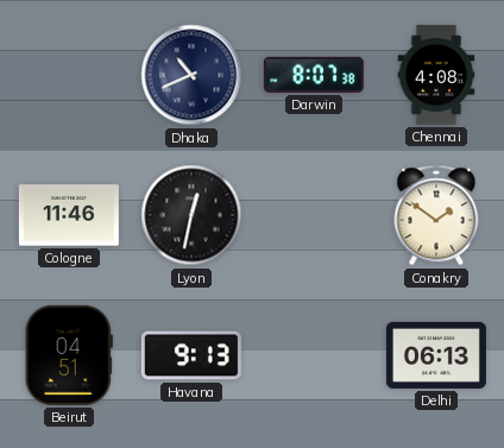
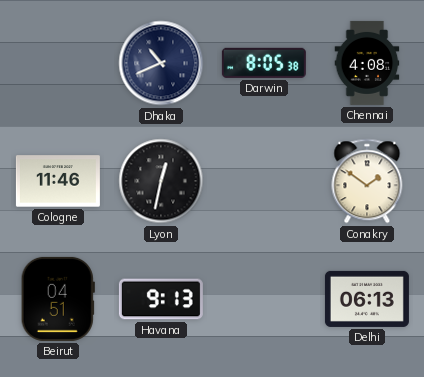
Darwin: 8:07 -> 8:05
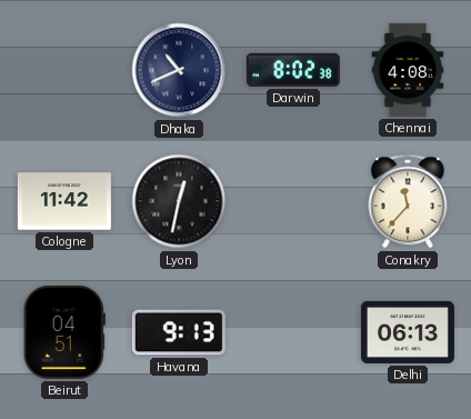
Darwin: 8:05 -> 8:02
Cologne: 11:46 -> 11:42
Conakry: 1:51 -> 11:37
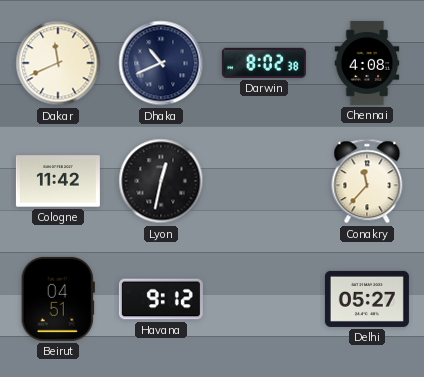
Dakar: none -> 11:41
Havana: 9:13 -> 9:12
Delhi: 06:13 -> 05:27
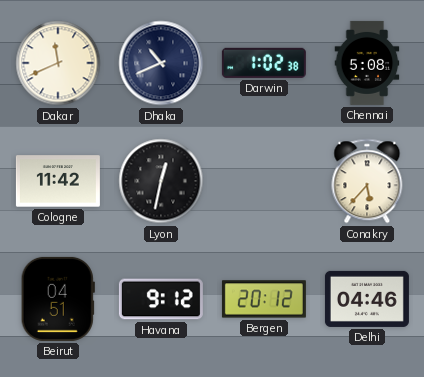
Darwin: 8:02 -> 1:02
Chennai: 4:08 -> 5:08
Conakry: 11:37 -> 5:37
Bergen: none -> 20:12
Delhi: 05:27 -> 04:46
